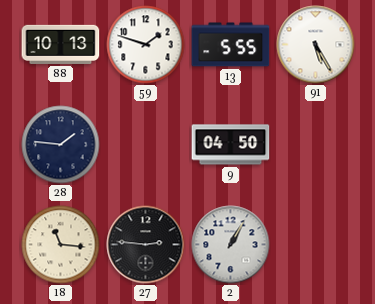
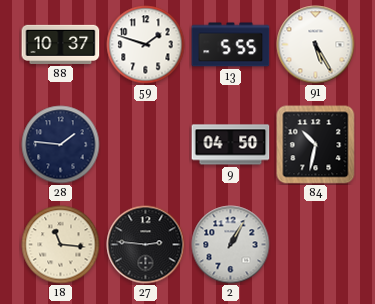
88: 10:13 -> 10:37
84: none -> 10:32
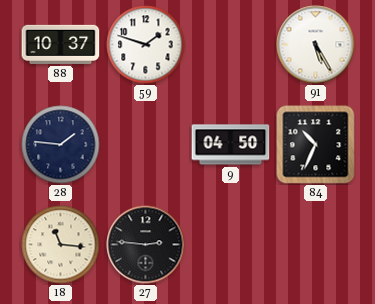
13: 5:55 -> none
84: 10:32 -> 10:34
2: 1:05 -> none
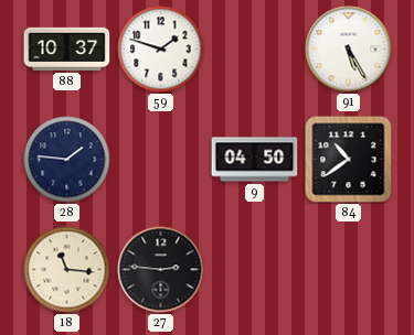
84: 10:34 -> 10:39
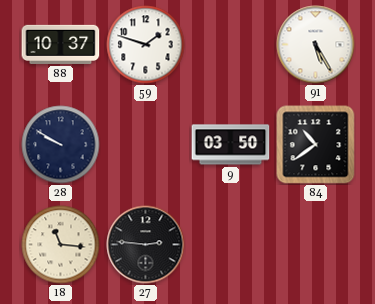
28: 1:46 -> 9:50
9: 04:50 -> 03:50
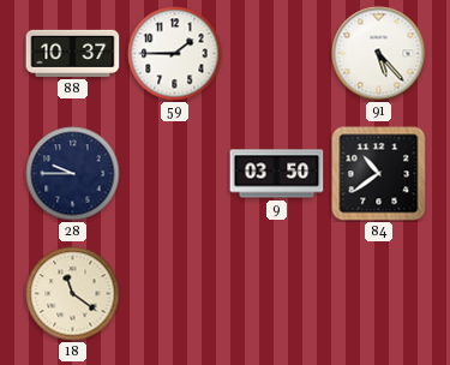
59: 1:48 -> 1:45
91: 5:25 -> 5:23
28: 9:50 -> 9:45
18: 11:16 -> 11:21
27: 2:46 -> none
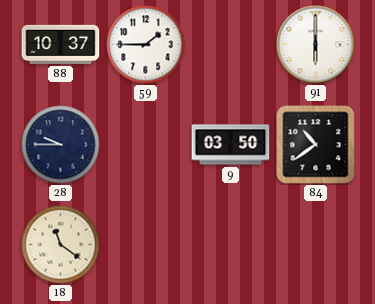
91: 5:23 -> 6:00
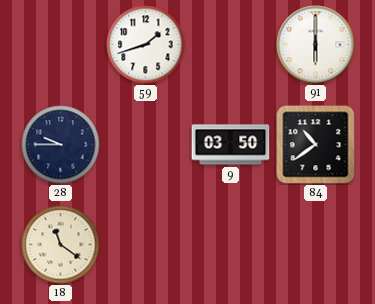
88: 10:37 -> none
59: 1:45 -> 1:42
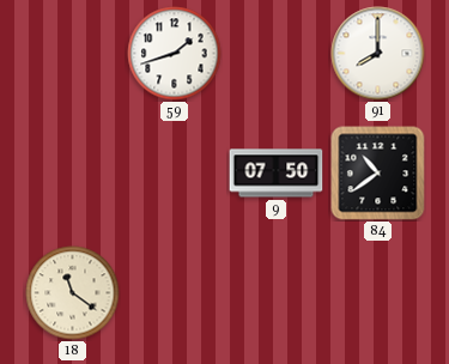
91: 6:00 -> 8:00
28: 9:45 -> none
9: 03:50 -> 07:50
